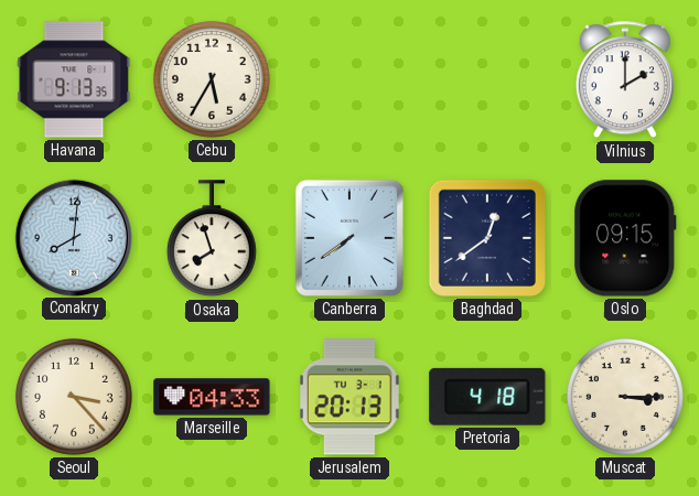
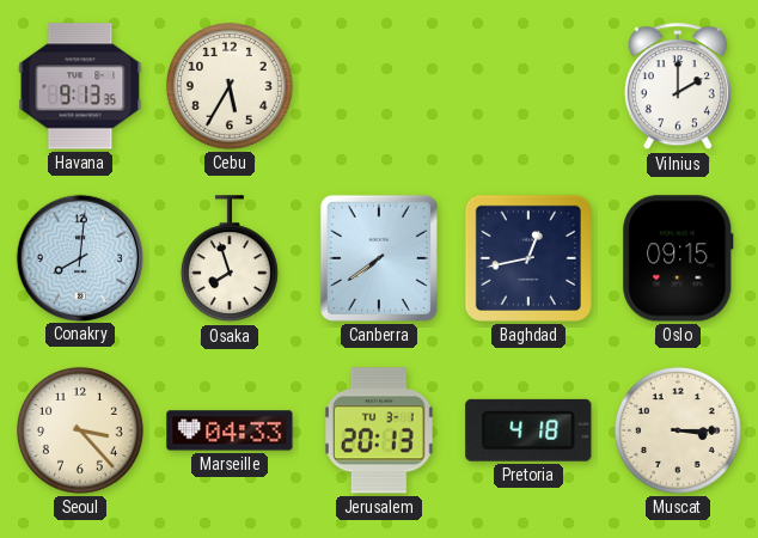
Baghdad: 12:39 -> 12:43
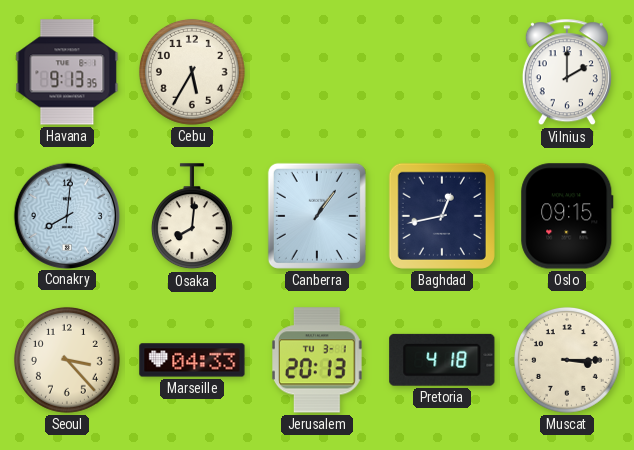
Osaka: 7:57 -> 8:01
Canberra: 7:39 -> 1:06
